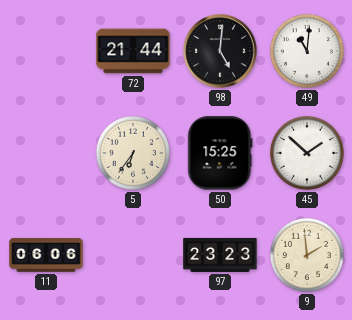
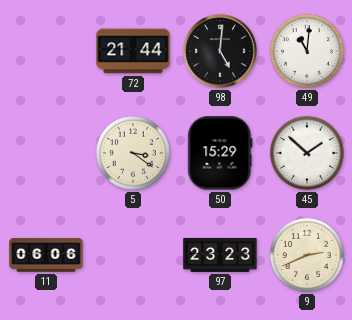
5: 6:36 -> 3:21
50: 15:25 -> 15:29
9: 1:59 -> 2:41
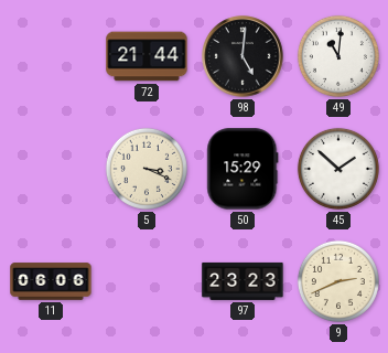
5: 3:21 -> 3:19
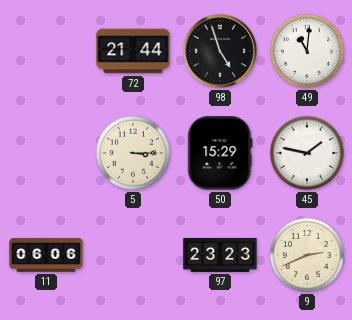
98: 5:01 -> 4:57
5: 3:19 -> 3:15
45: 1:52 -> 1:47
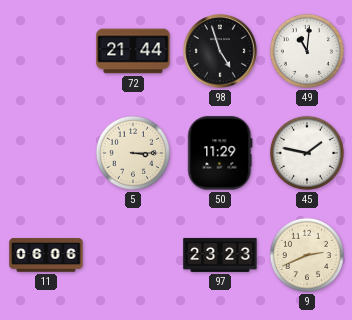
50: 15:29 -> 11:29
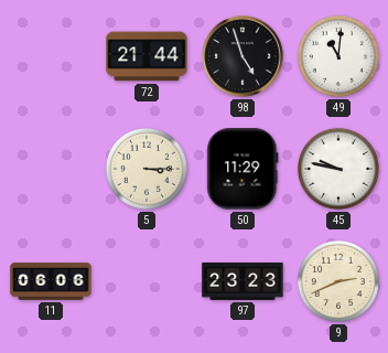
45: 1:47 -> 9:47
